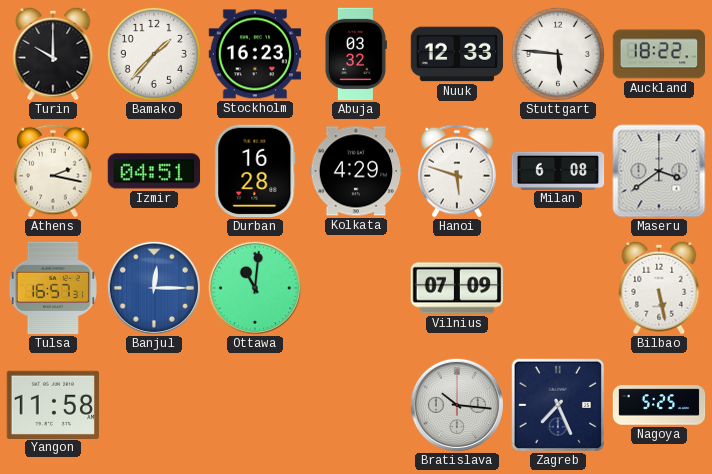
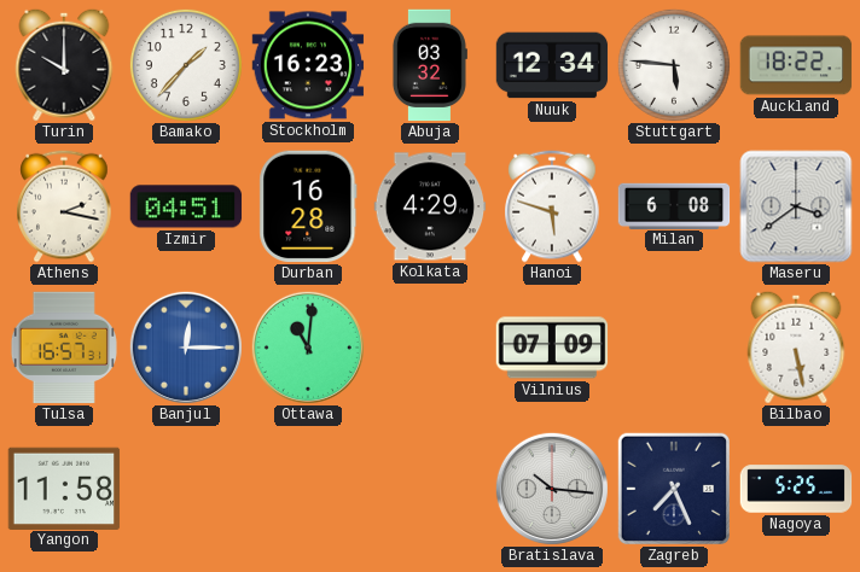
Nuuk: 12:33 -> 12:34
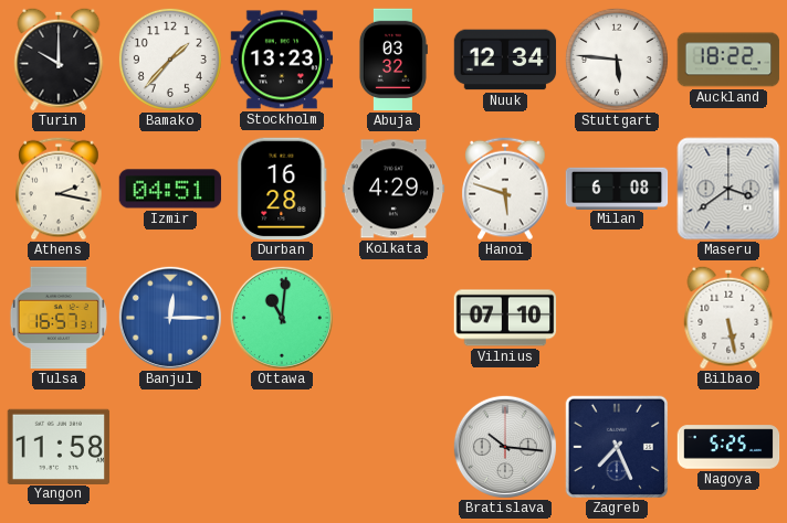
Stockholm: 16:23 -> 13:23
Vilnius: 07:09 -> 07:10
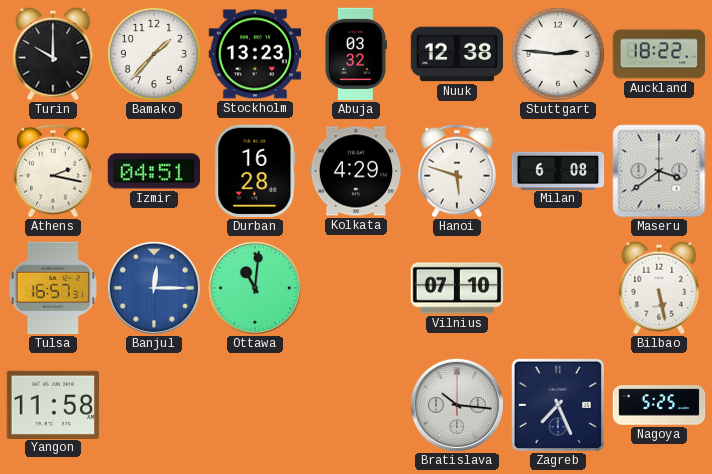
Nuuk: 12:34 -> 12:38
Stuttgart: 5:46 -> 2:46
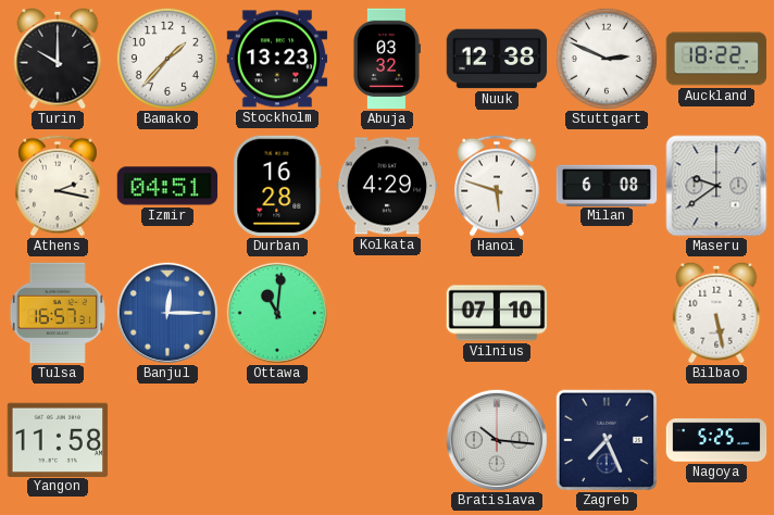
Stuttgart: 2:46 -> 2:49
Maseru: 3:39 -> 9:39
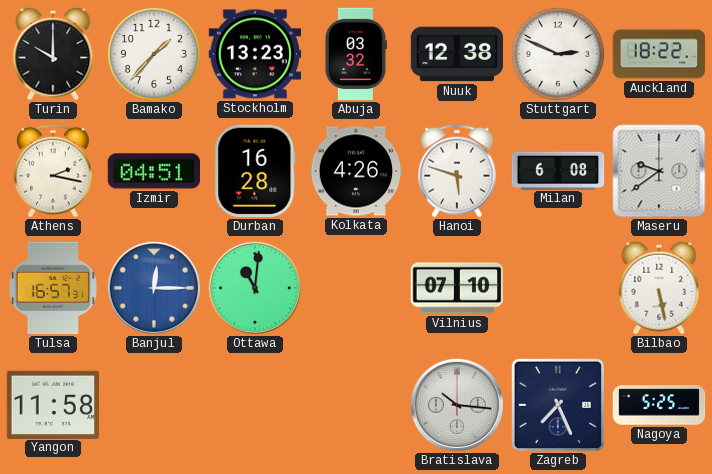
Kolkata: 4:29 -> 4:26
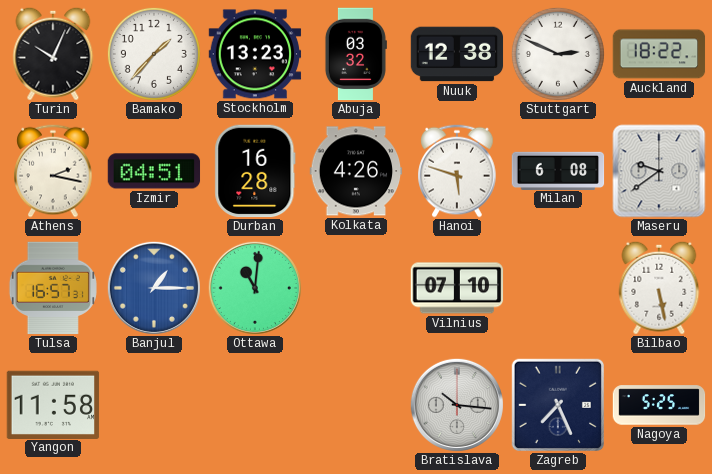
Turin: 10:00 -> 10:04
Banjul: 12:15 -> 1:15
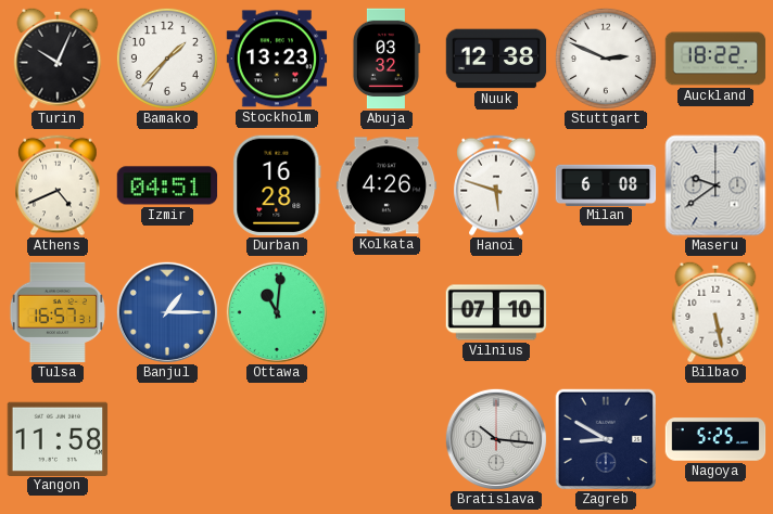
Athens: 2:17 -> 4:41
Zagreb: 7:26 -> 8:50
